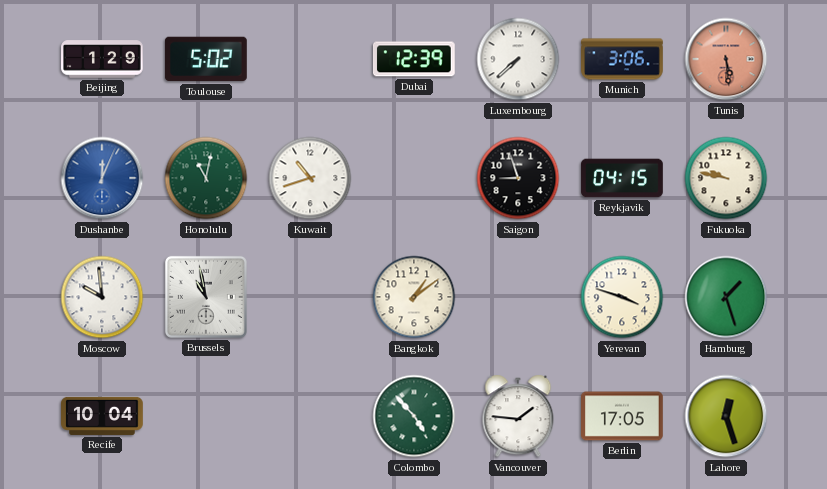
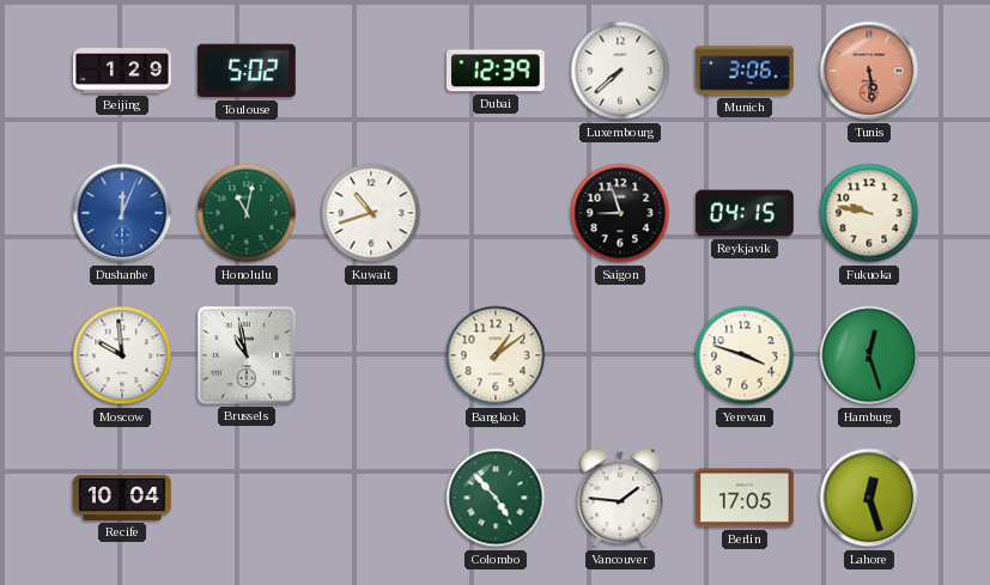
Hamburg: 1:27 -> 12:27
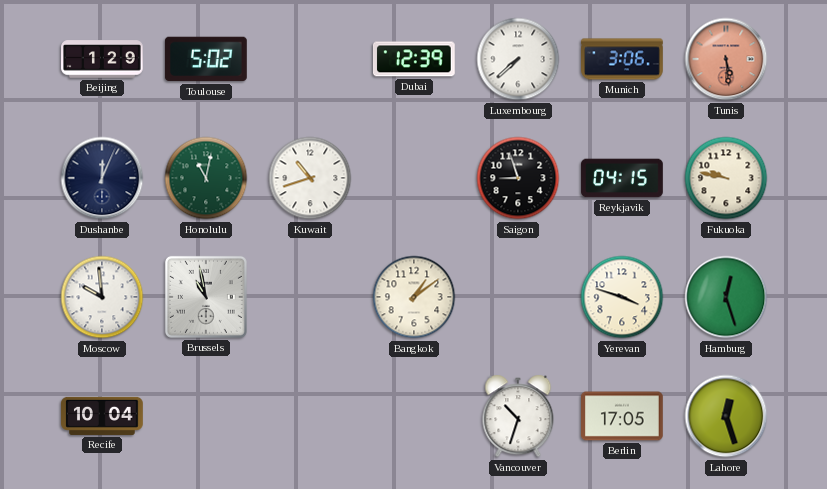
Dushanbe dial: blue -> navy
Colombo: 4:53 -> none
Vancouver: 1:46 -> 10:33
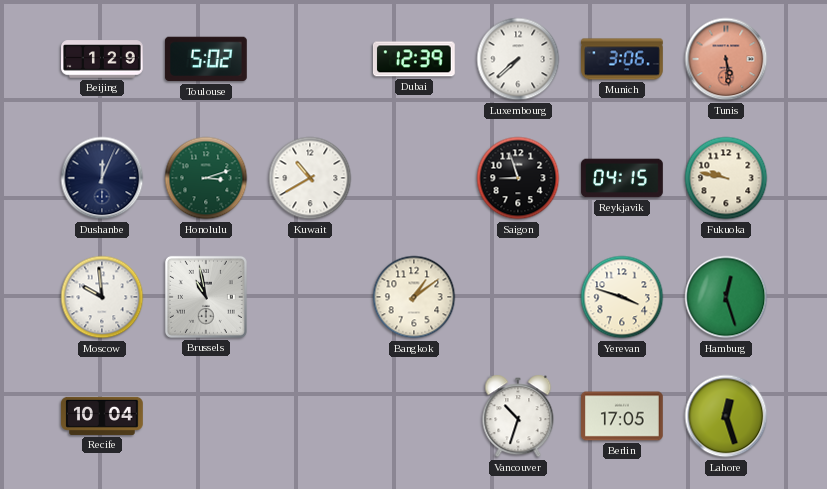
Honolulu: 11:02 -> 3:12
Kuwait: 10:42 -> 10:40
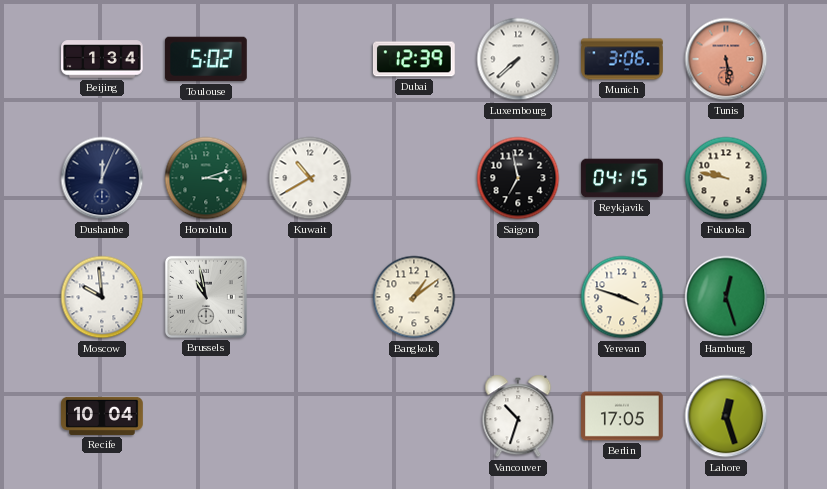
Beijing: 1:29 -> 1:34
Saigon: 8:57 -> 6:58
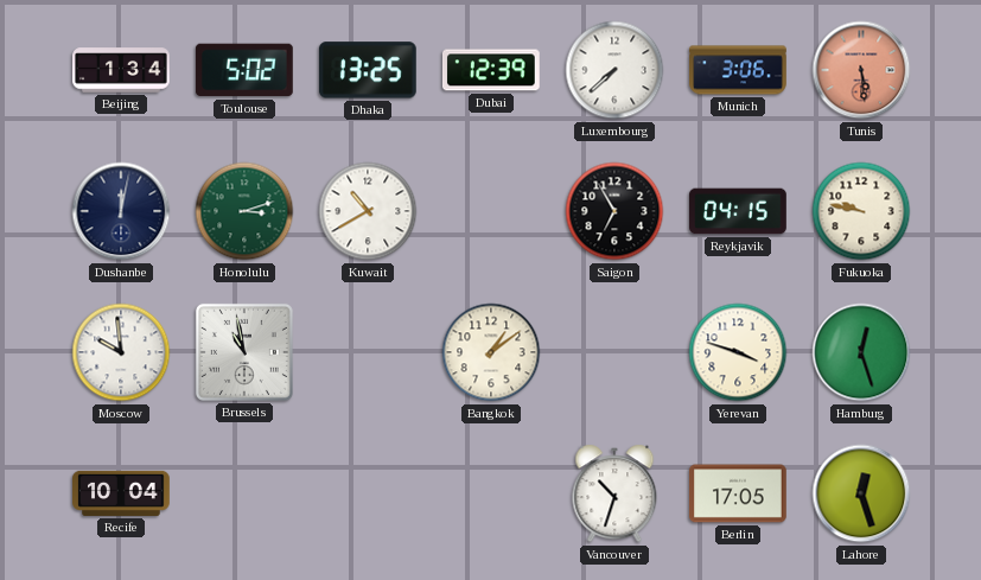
Dhaka: none -> 13:25
Dushanbe: 12:04 -> 12:02
Saigon: 6:58 -> 6:55
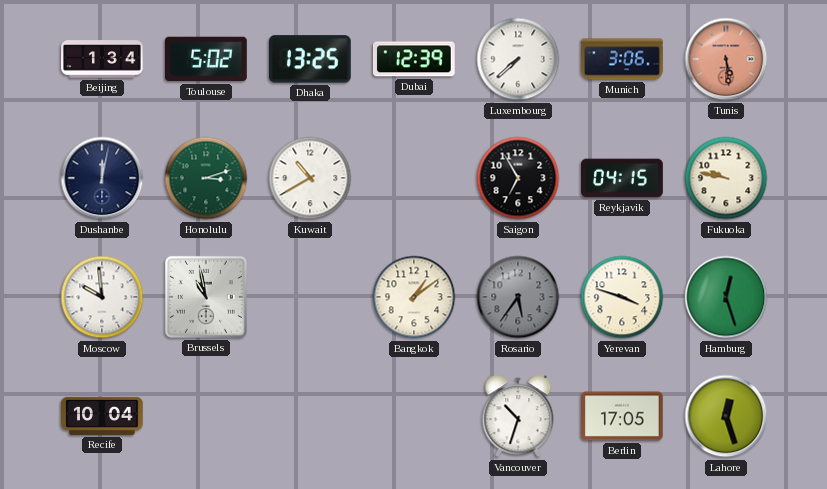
Rosario: none -> 5:36
